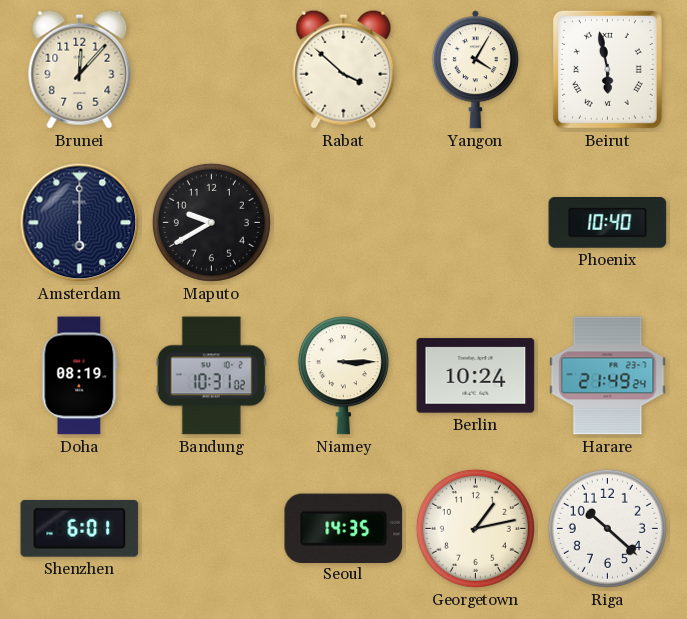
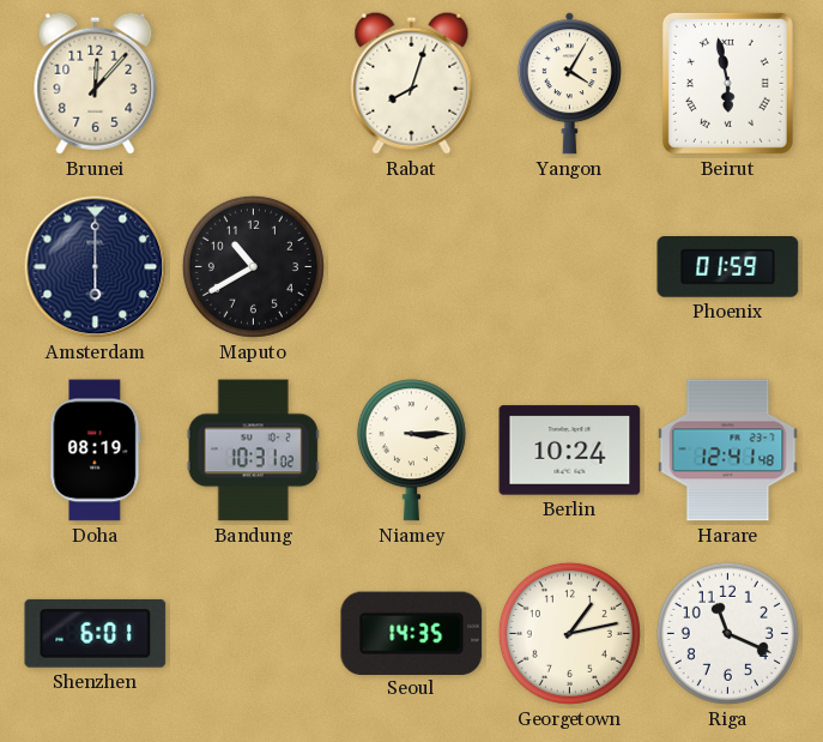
Rabat: 3:52 -> 8:03
Maputo: 9:40 -> 10:40
Phoenix: 10:40 -> 01:59
Harare: 21:49 -> 12:41
Riga: 10:22 -> 11:19
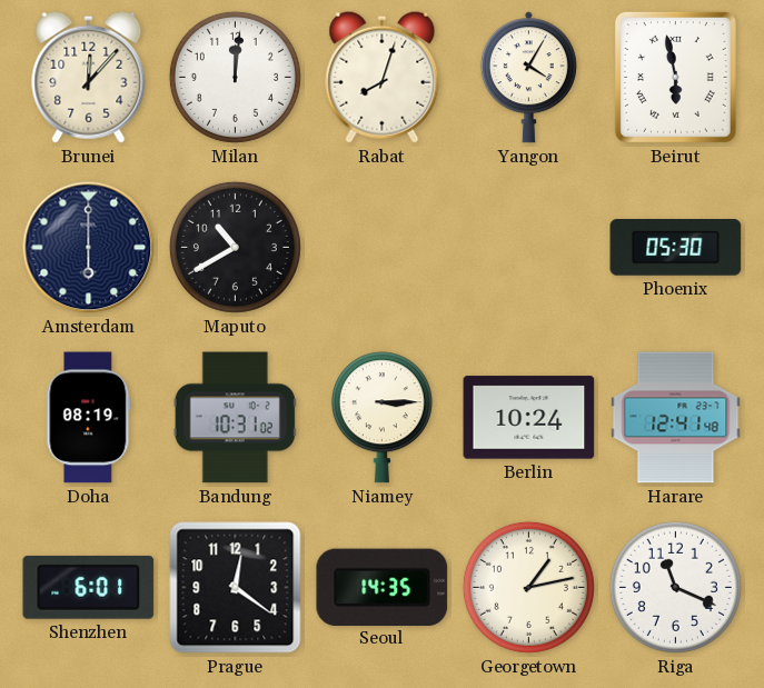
Milan: none -> 12:01
Phoenix: 01:59 -> 05:30
Prague: none -> 12:21
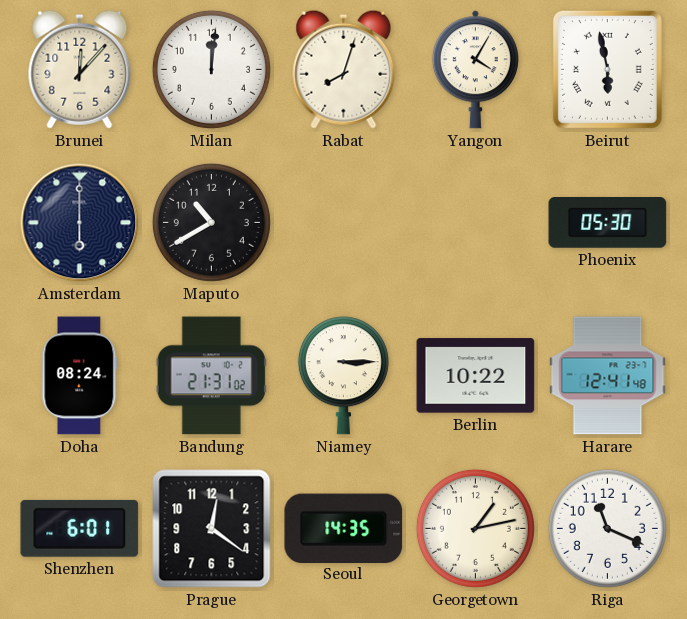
Doha: 08:19 -> 08:24
Bandung: 10:31 -> 21:31
Berlin: 10:24 -> 10:22
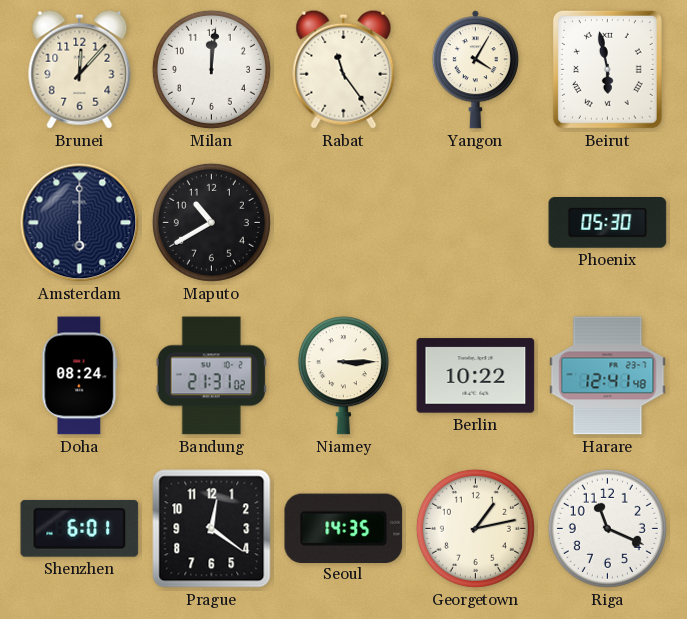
Rabat: 8:03 -> 11:24
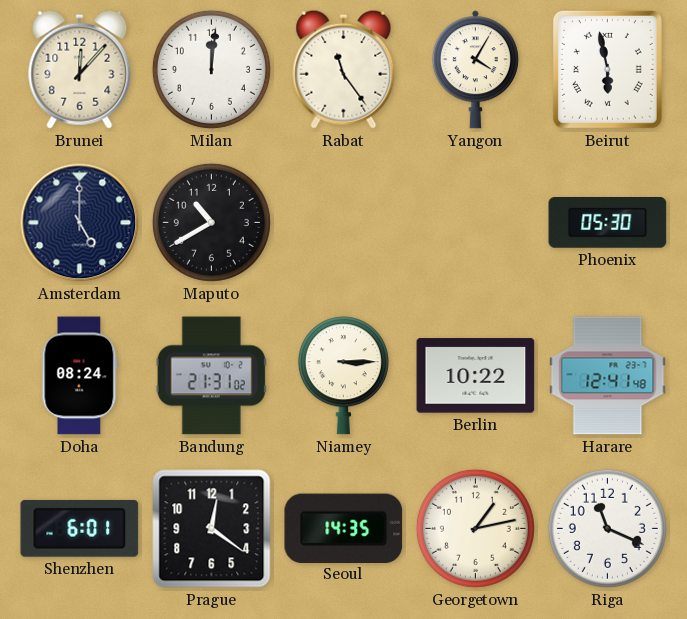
Amsterdam: 6:00 -> 5:00
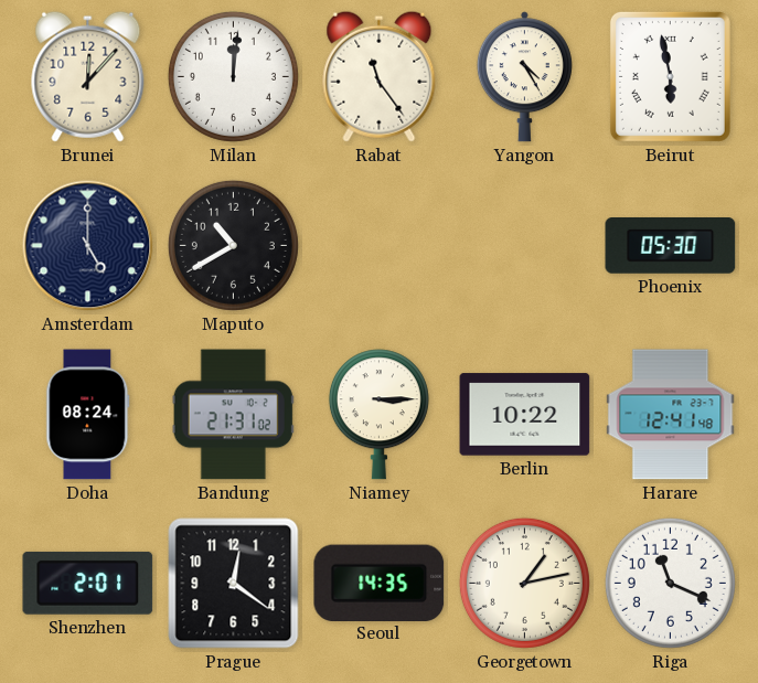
Yangon: 4:05 -> 4:25
Shenzhen: 6:01 -> 2:01
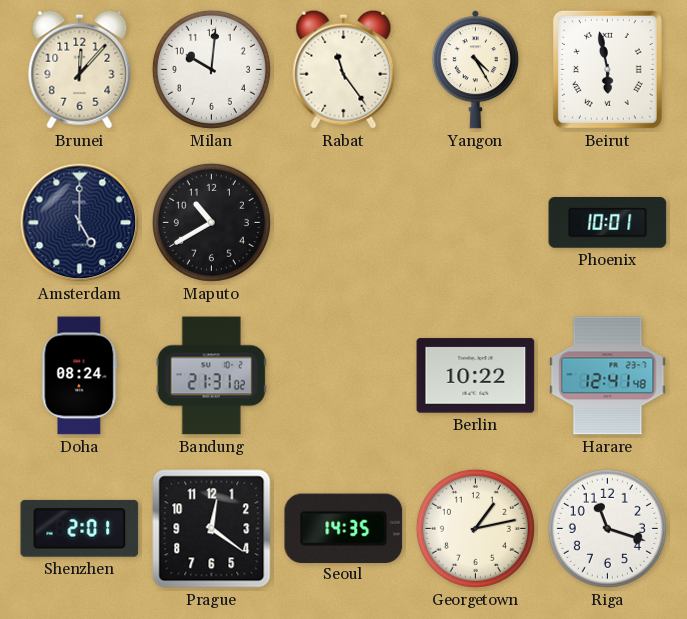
Milan: 12:01 -> 10:01
Phoenix: 05:30 -> 10:01
Niamey: 3:15 -> none
Riga: 11:19 -> 11:18
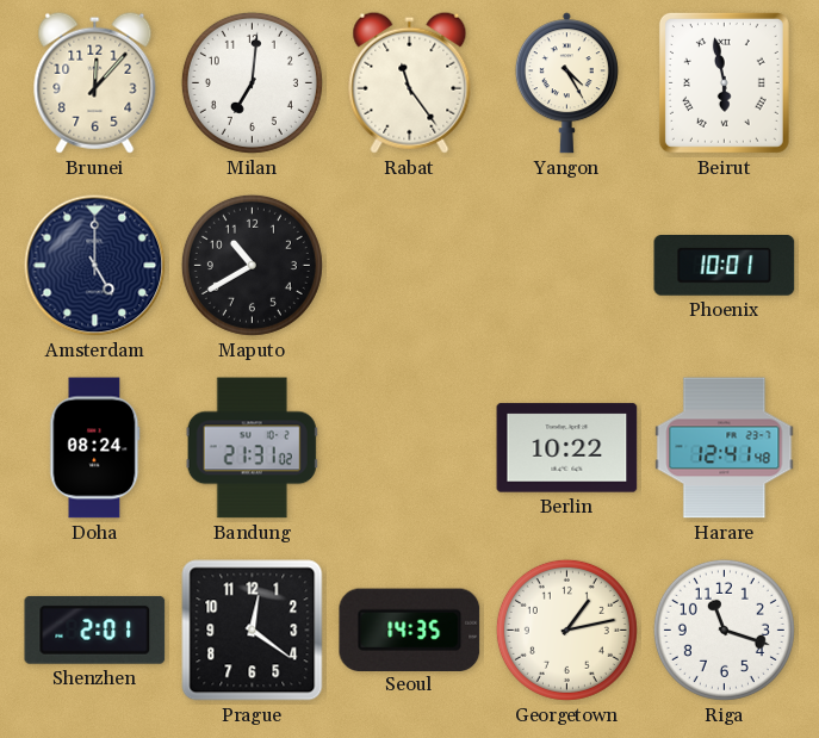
Milan: 10:01 -> 7:01
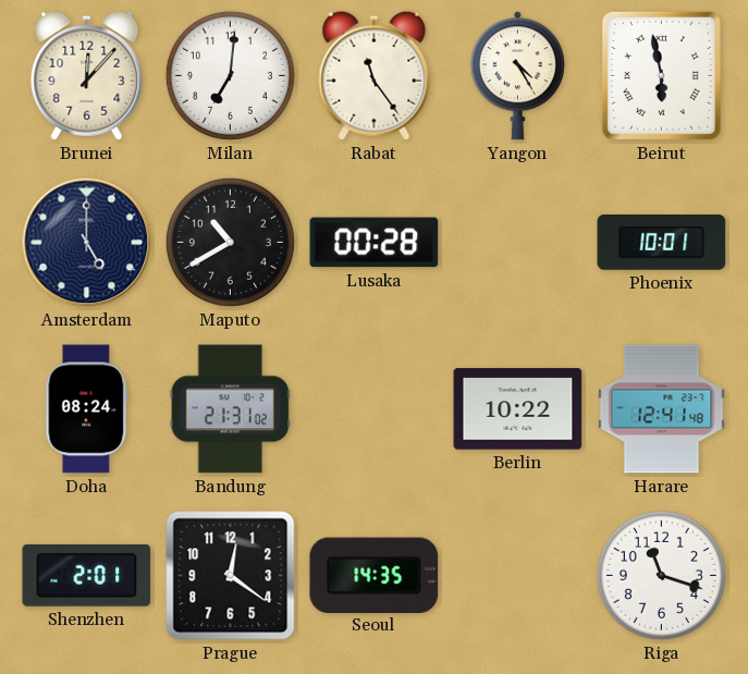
Lusaka: none -> 00:28
Georgetown: 1:13 -> none
